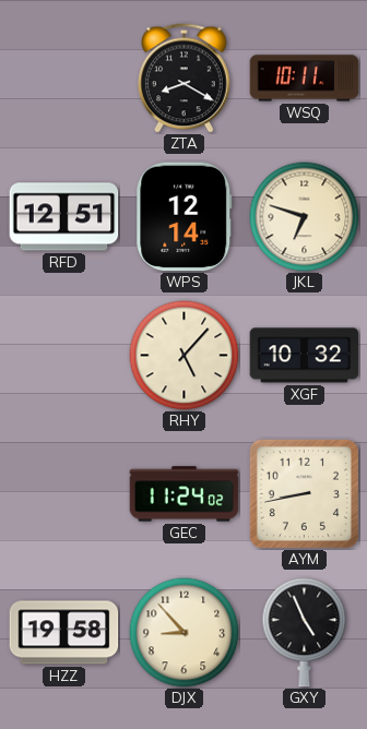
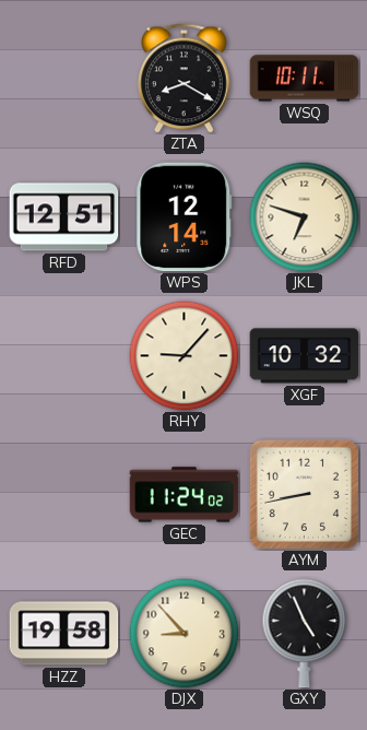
RHY: 5:07 -> 9:07
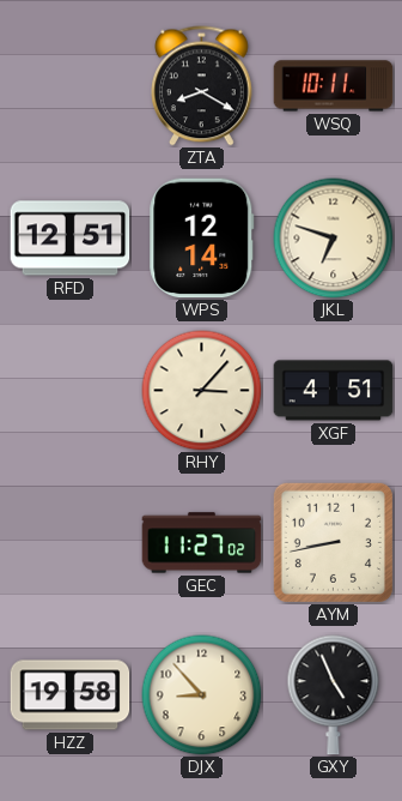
RHY: 9:07 -> 3:07
XGF: 10:32 -> 4:51
GEC: 11:24 -> 11:27
